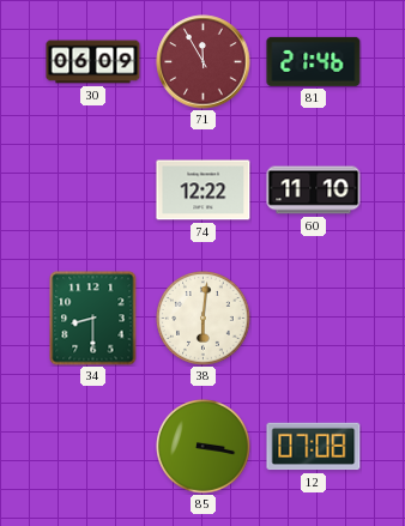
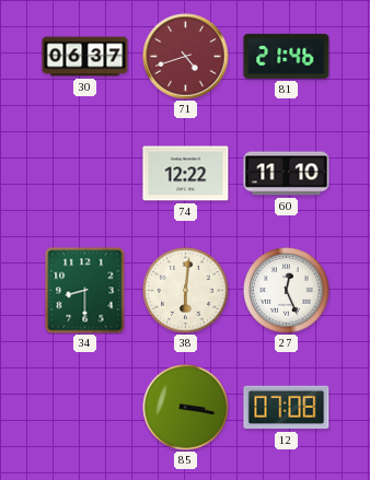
30: 06:09 -> 06:37
71: 11:55 -> 4:42
27: none -> 12:26
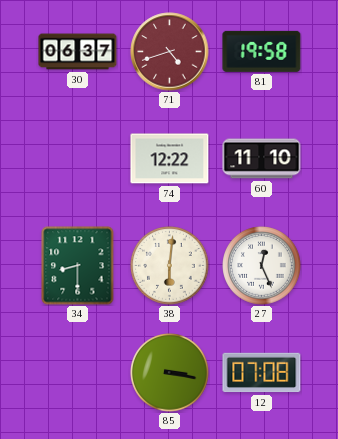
81: 21:46 -> 19:58
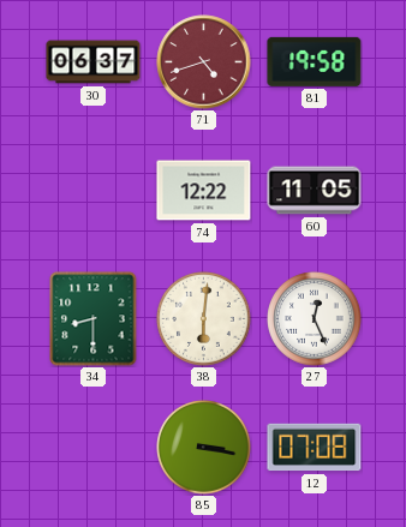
60: 11:10 -> 11:05
